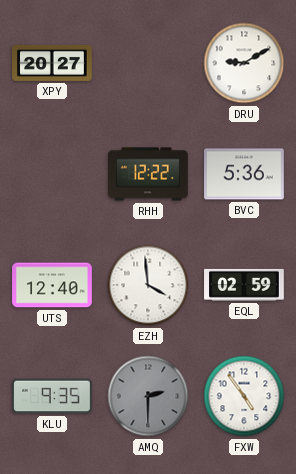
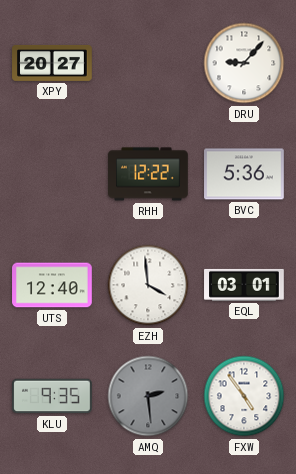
DRU: 9:10 -> 9:07
EQL: 02:59 -> 03:01
AMQ: 2:30 -> 2:29
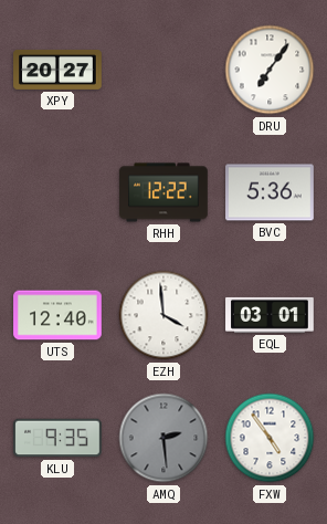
DRU: 9:07 -> 7:06
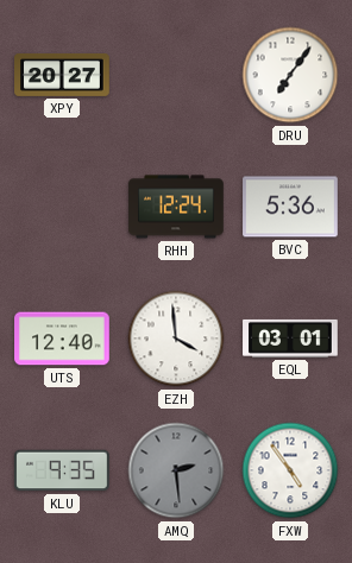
RHH: 12:22 -> 12:24
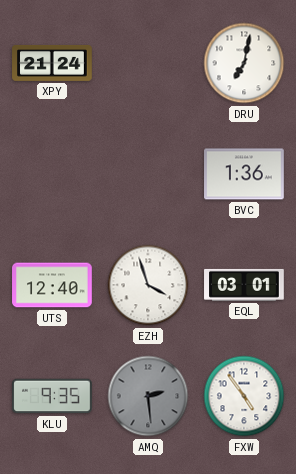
XPY: 20:27 -> 21:24
DRU: 7:06 -> 7:02
RHH: 12:24 -> none
BVC: 5:36 -> 1:36
EZH: 3:59 -> 3:57
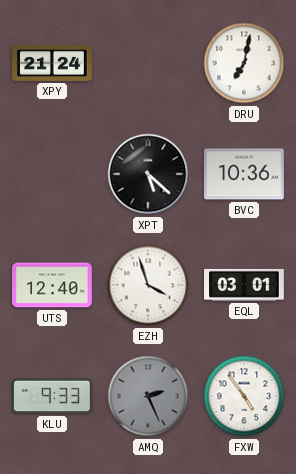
XPT: none -> 5:22
BVC: 1:36 -> 10:36
KLU: 9:35 -> 9:33
AMQ: 2:29 -> 2:26
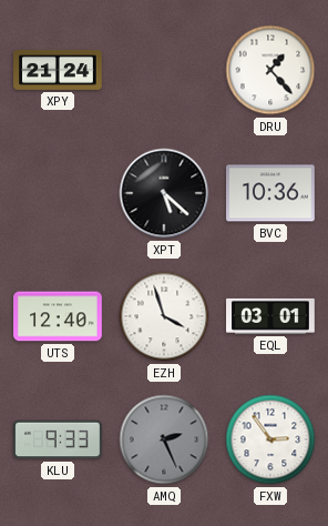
DRU: 7:02 -> 1:23
FXW: 4:54 -> 2:54
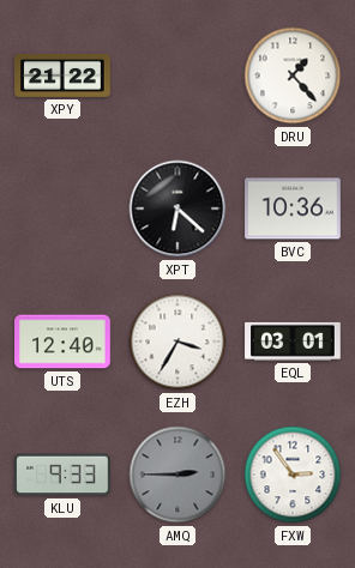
XPY: 21:24 -> 21:22
XPT: 5:22 -> 6:22
EZH: 3:57 -> 3:35
AMQ: 2:26 -> 2:45
